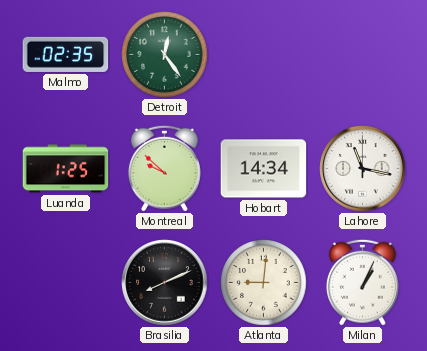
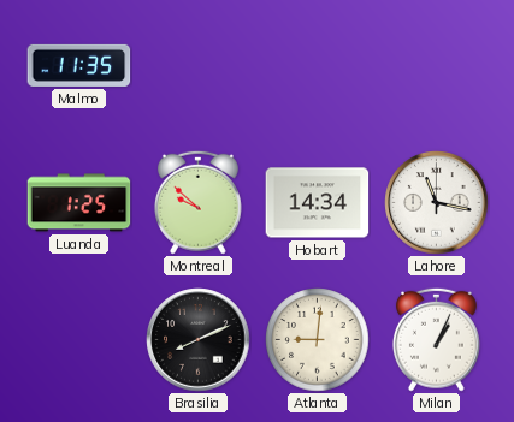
Malmo: 02:35 -> 11:35
Detroit: 12:24 -> none
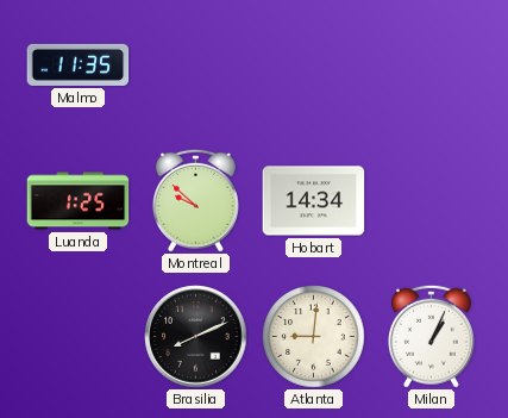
Lahore: 11:17 -> none
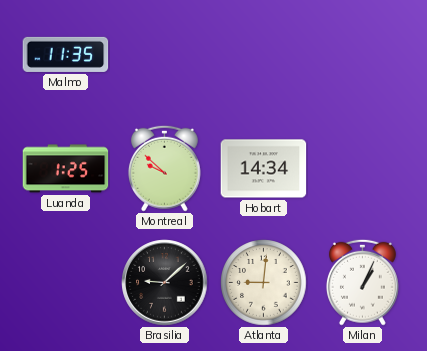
Brasilia: 8:11 -> 9:08
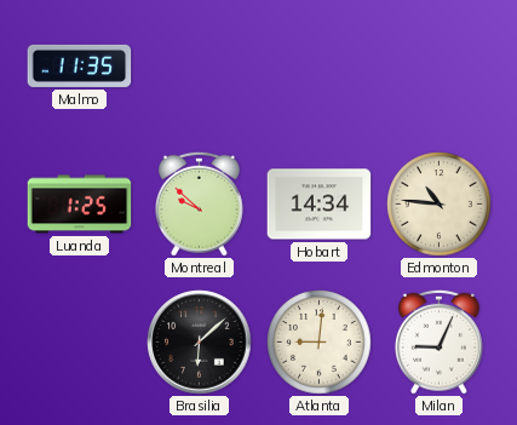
Edmonton: none -> 10:46
Brasilia: 9:08 -> 6:08
Milan: 1:04 -> 9:04
